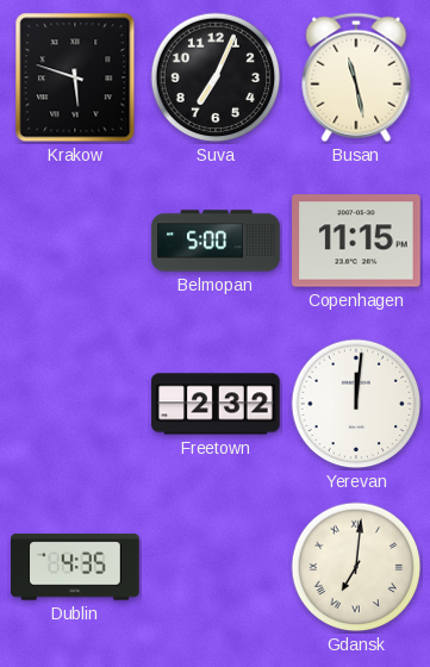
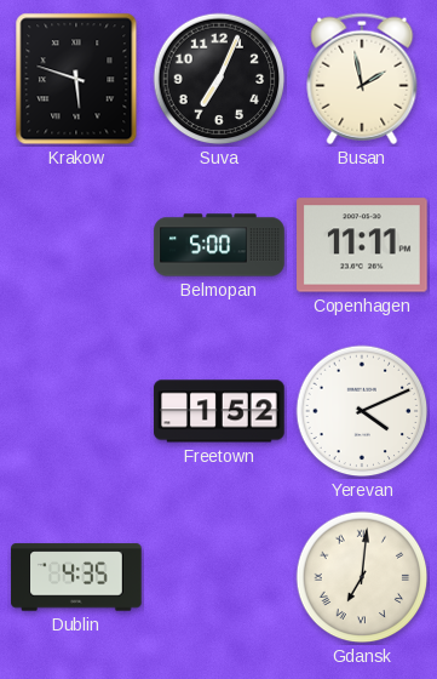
Busan: 11:28 -> 1:58
Copenhagen: 11:15 -> 11:11
Freetown: 2:32 -> 1:52
Yerevan: 12:01 -> 4:11
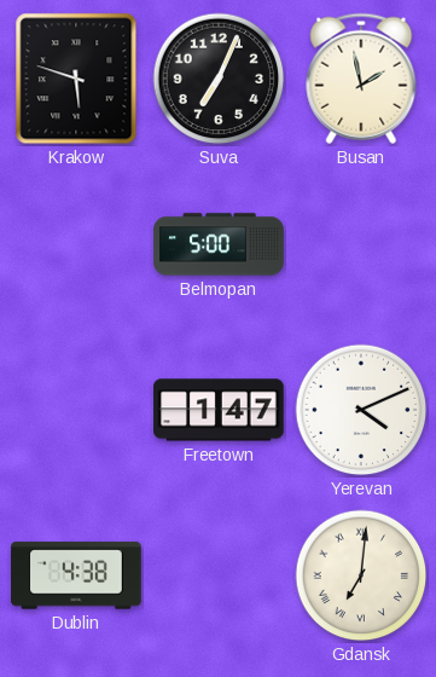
Copenhagen: 11:11 -> none
Freetown: 1:52 -> 1:47
Dublin: 4:35 -> 4:38
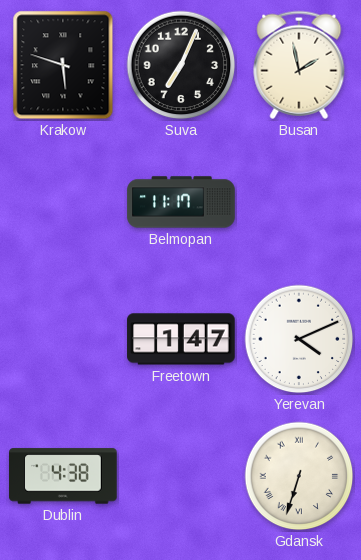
Belmopan: 5:00 -> 11:17
Gdansk: 7:01 -> 6:33
